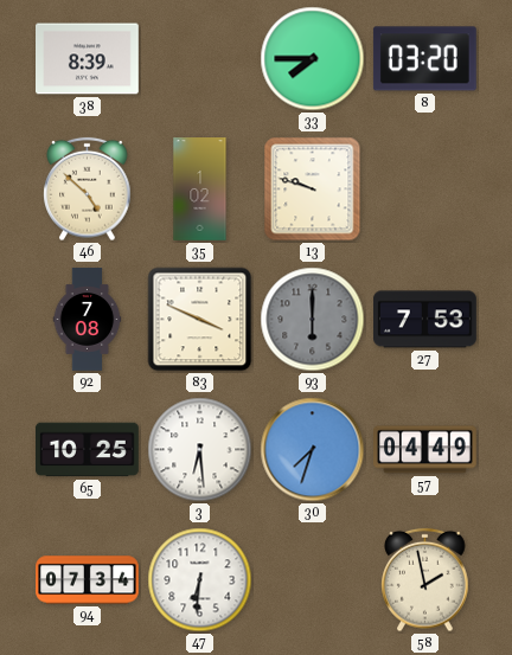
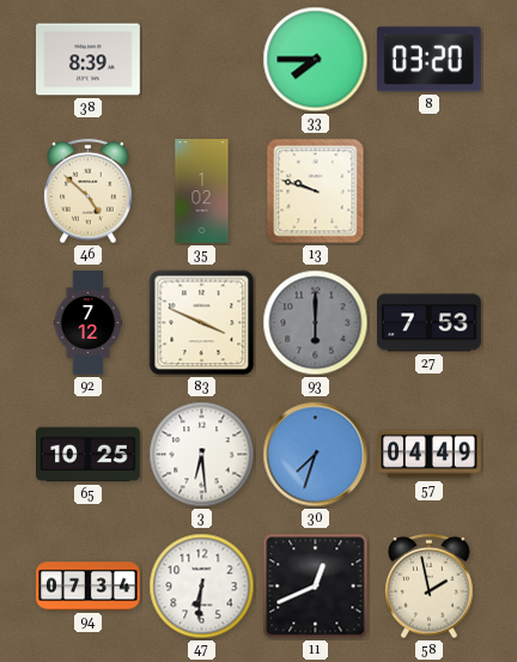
92: 7:08 -> 7:12
11: none -> 12:41
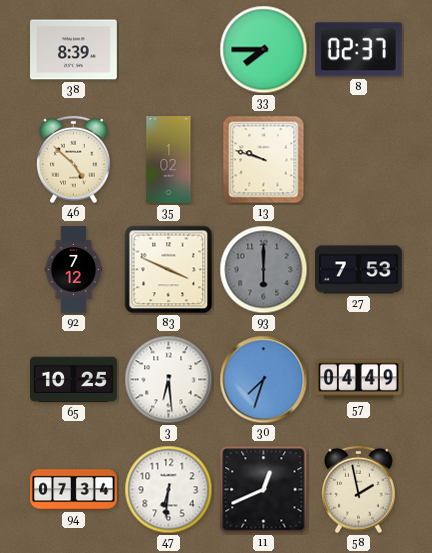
8: 03:20 -> 02:37
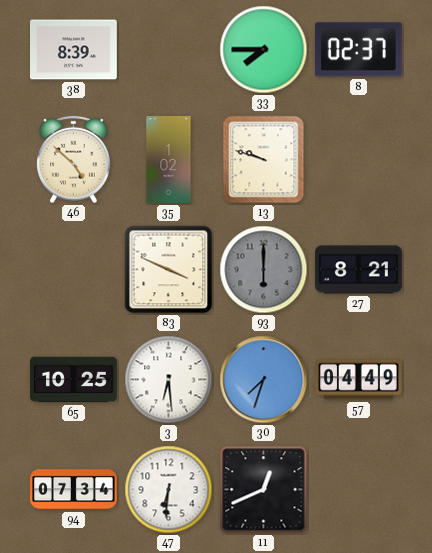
92: 7:12 -> none
27: 7:53 -> 8:21
58: 1:58 -> none
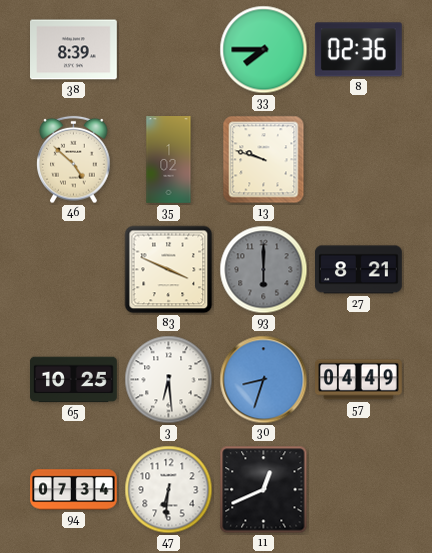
8: 02:37 -> 02:36
30: 7:33 -> 8:33
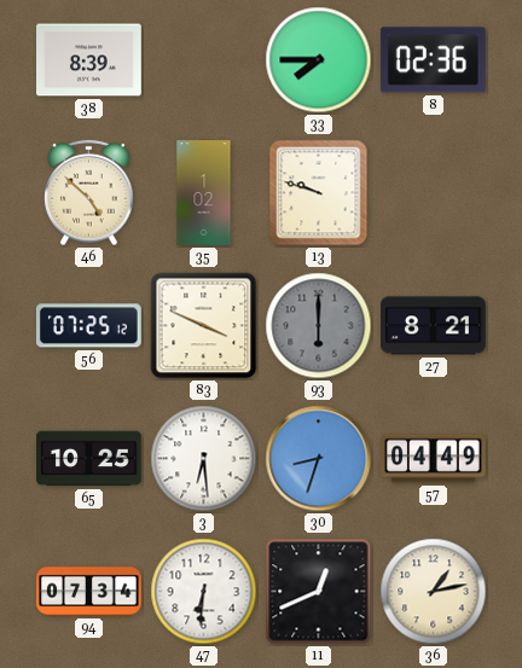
56: none -> 07:25
36: none -> 1:13
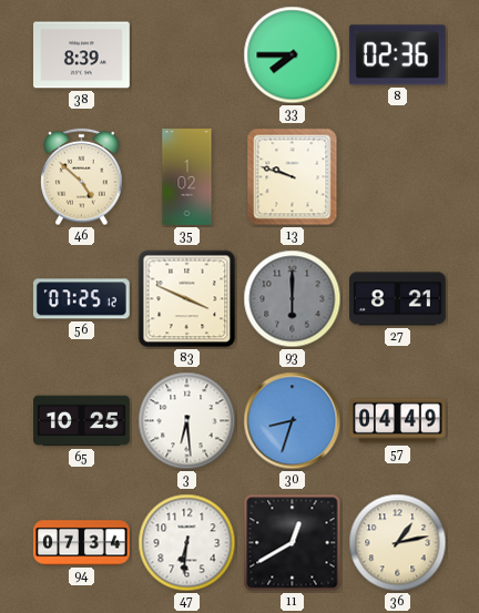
11: 12:41 -> 12:40
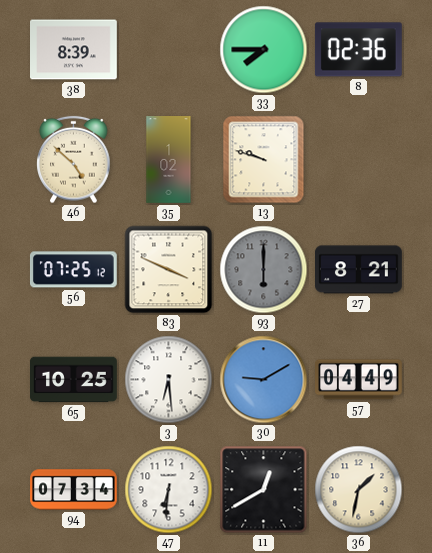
30: 8:33 -> 9:10
36: 1:13 -> 1:32
